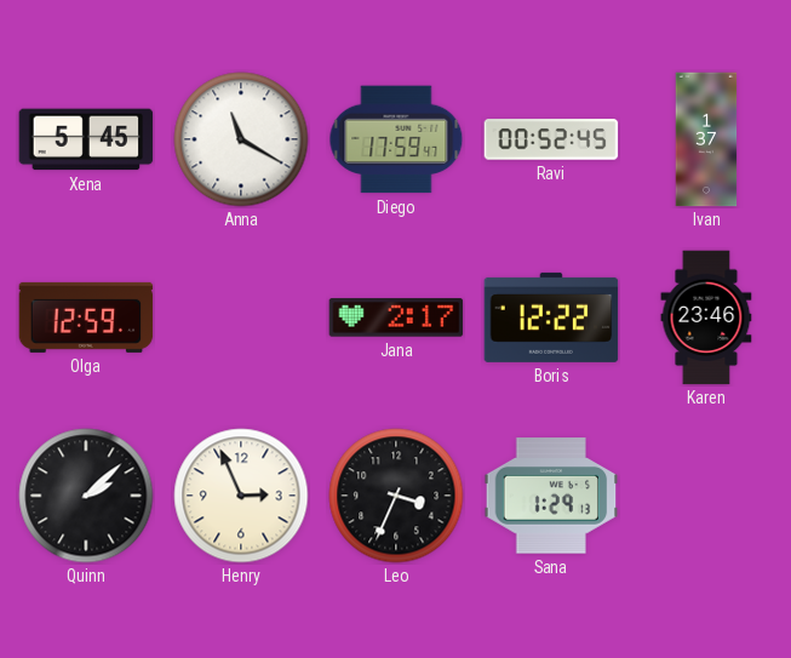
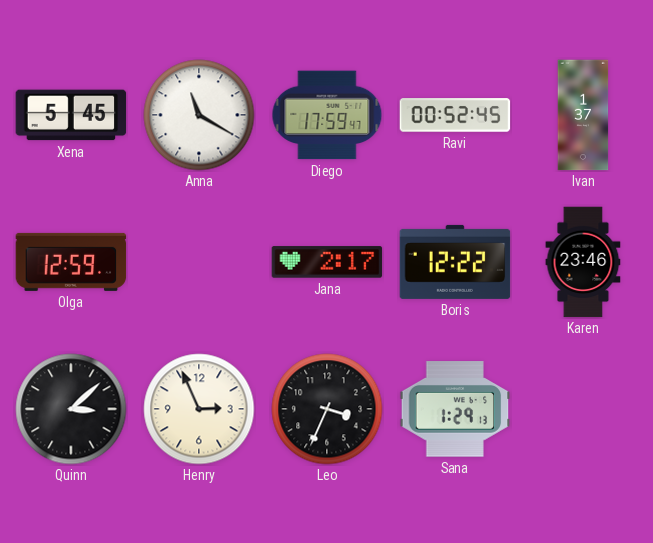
Quinn: 2:08 -> 3:08
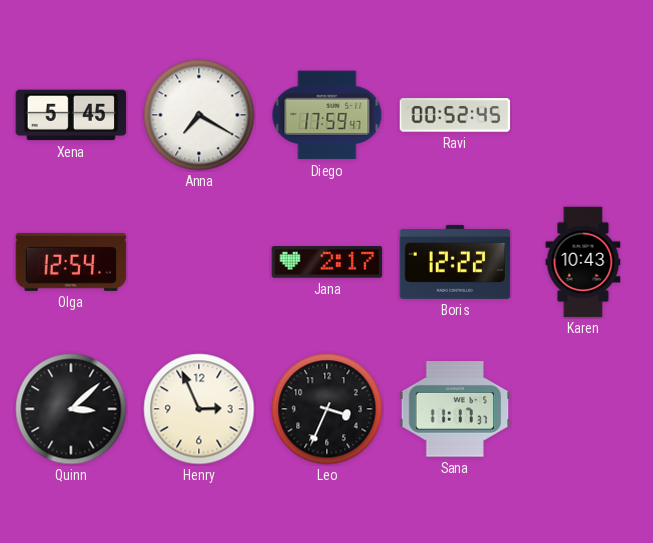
Anna: 11:20 -> 7:20
Ivan: 1:37 -> none
Olga: 12:59 -> 12:54
Karen: 23:46 -> 10:43
Sana: 1:29 -> 11:17
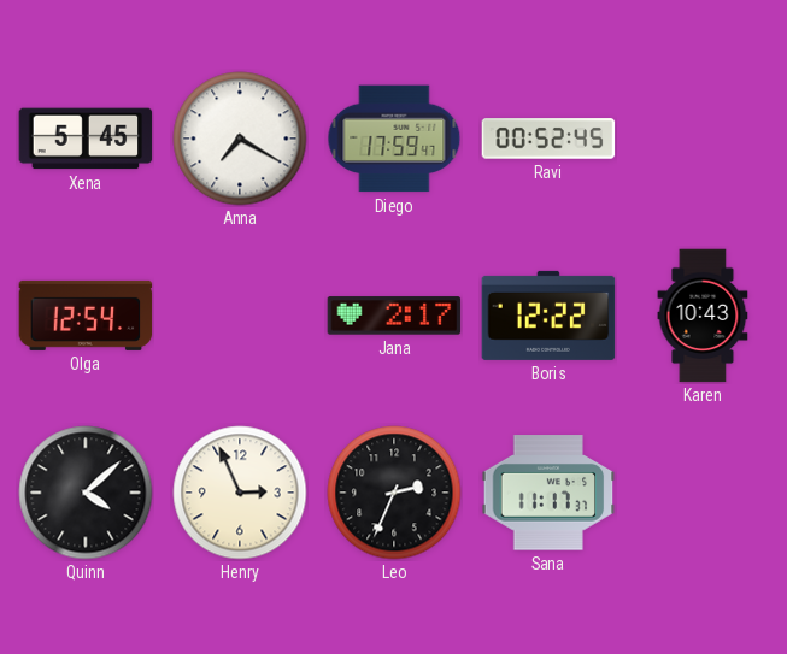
Quinn: 3:08 -> 4:08
Leo: 3:34 -> 2:34
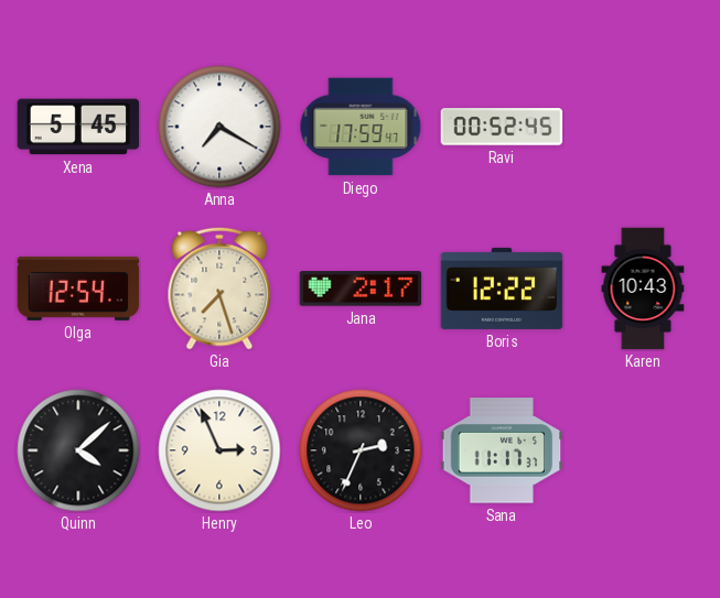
Gia: none -> 7:27
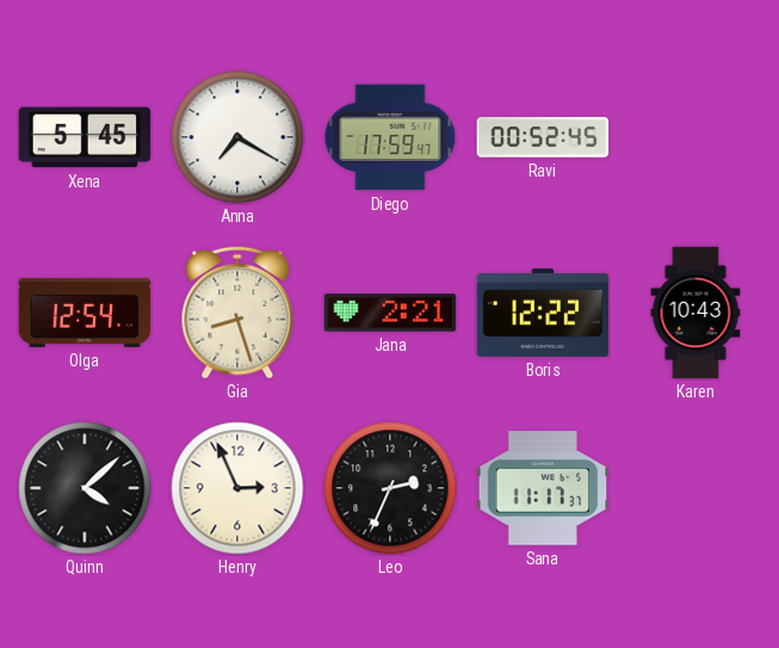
Gia: 7:27 -> 8:27
Jana: 2:17 -> 2:21
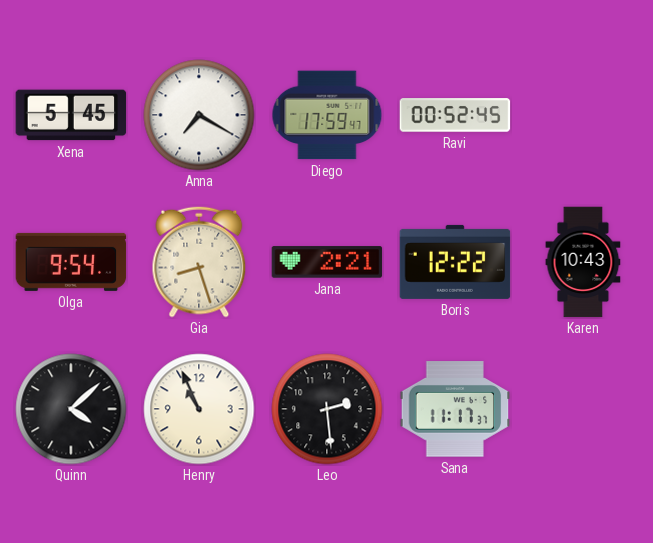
Olga: 12:54 -> 9:54
Henry: 2:56 -> 10:56
Leo: 2:34 -> 2:29
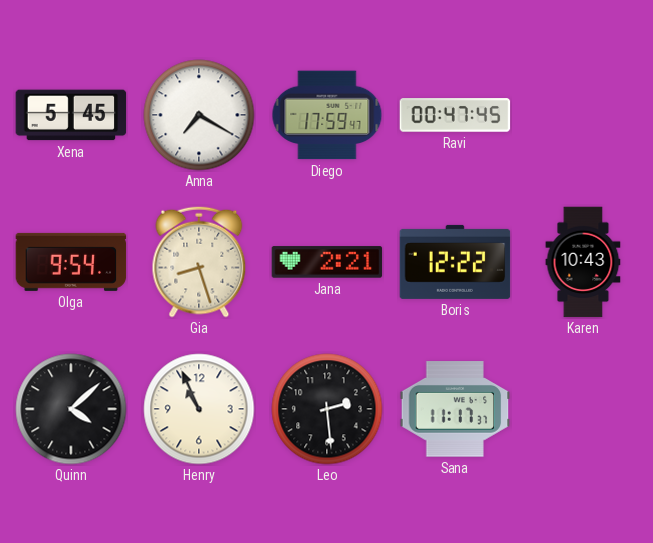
Ravi: 00:52 -> 00:47
